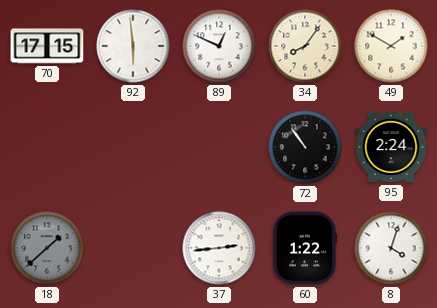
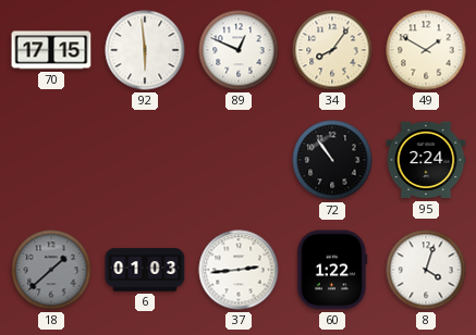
6: none -> 01:03
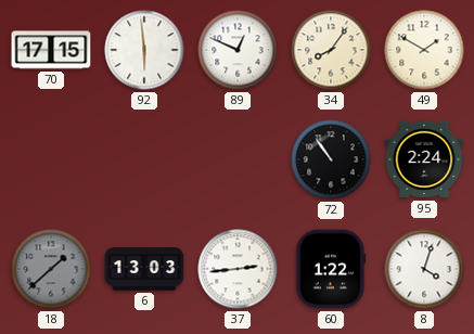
6: 01:03 -> 13:03
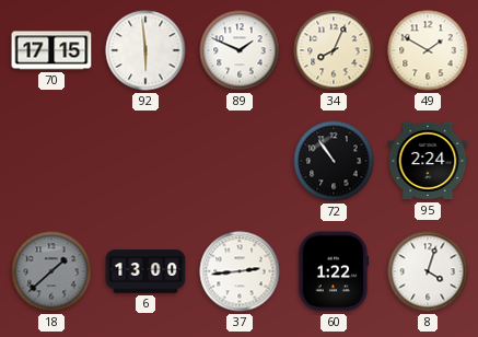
89: 12:49 -> 1:49
34: 8:06 -> 8:04
6: 13:03 -> 13:00
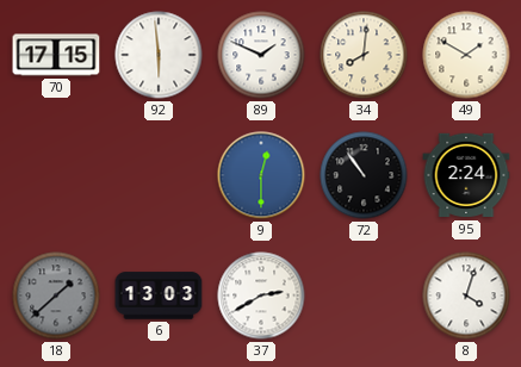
34: 8:04 -> 8:01
9: none -> 12:30
6: 13:00 -> 13:03
37: 2:44 -> 2:40
60: 1:22 -> none
